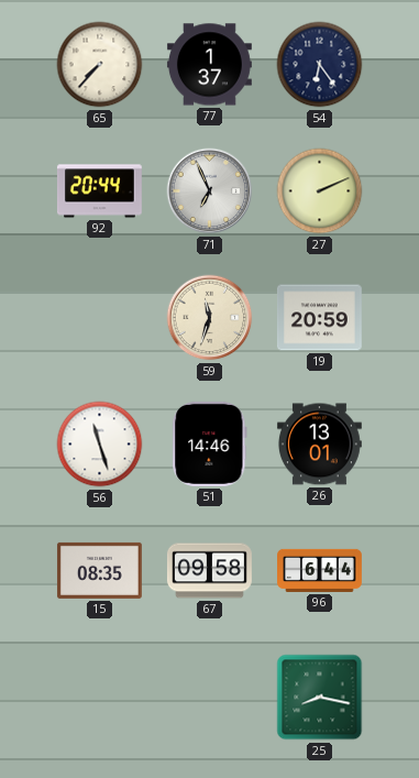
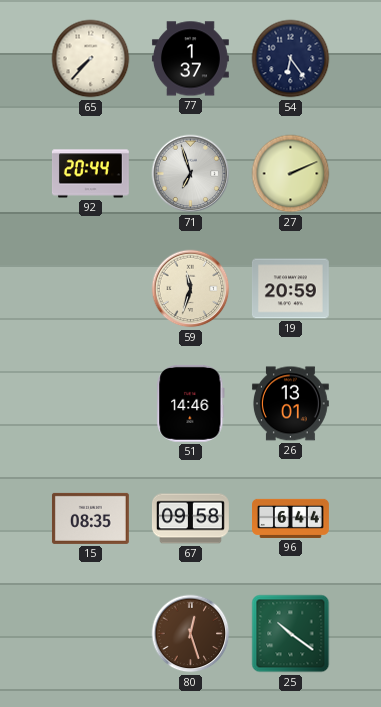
71: 6:56 -> 6:57
56: 11:27 -> none
80: none -> 12:27
25: 8:17 -> 10:21
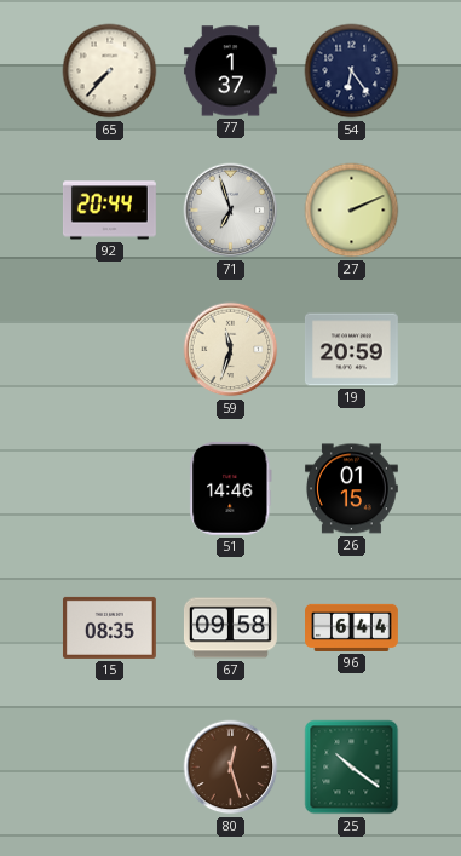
26: 13:01 -> 01:15
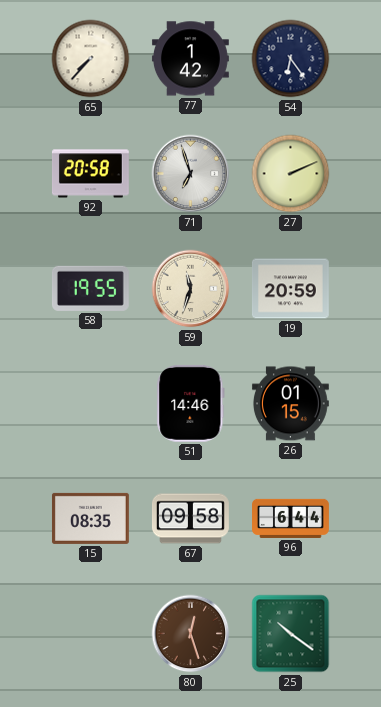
77: 1:37 -> 1:42
92: 20:44 -> 20:58
58: none -> 19:55
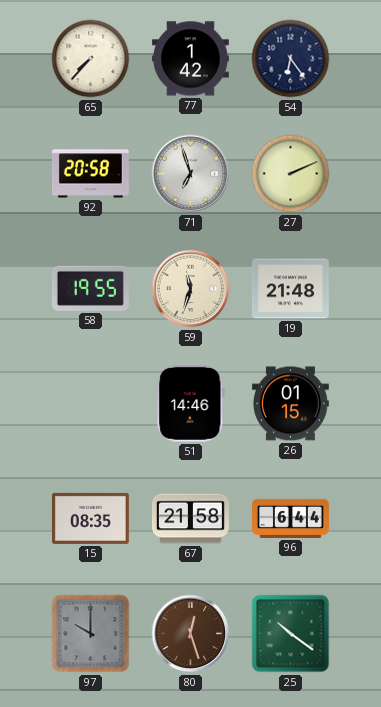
19: 20:59 -> 21:48
67: 09:58 -> 21:58
97: none -> 10:00
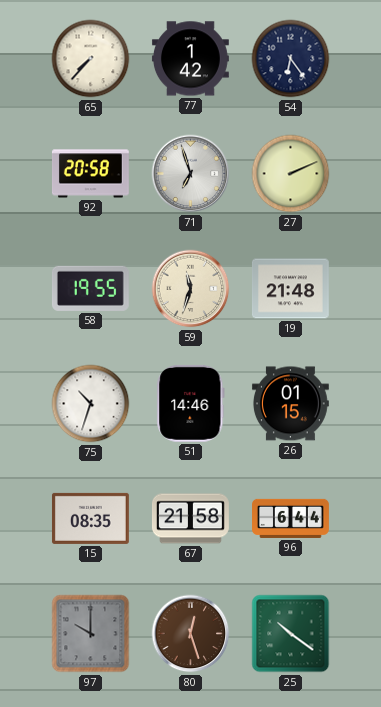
75: none -> 10:33
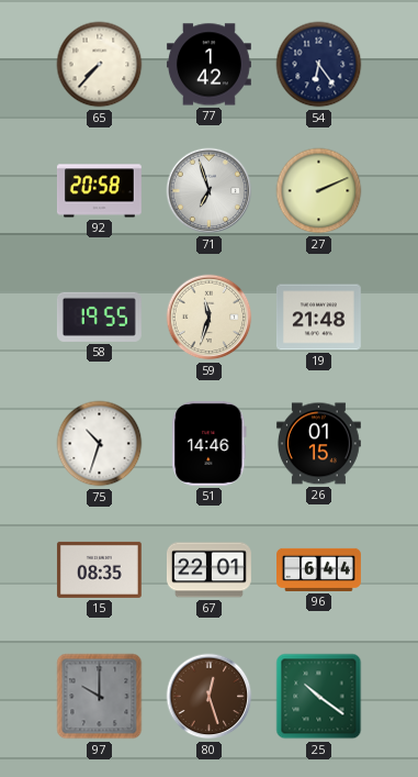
67: 21:58 -> 22:01
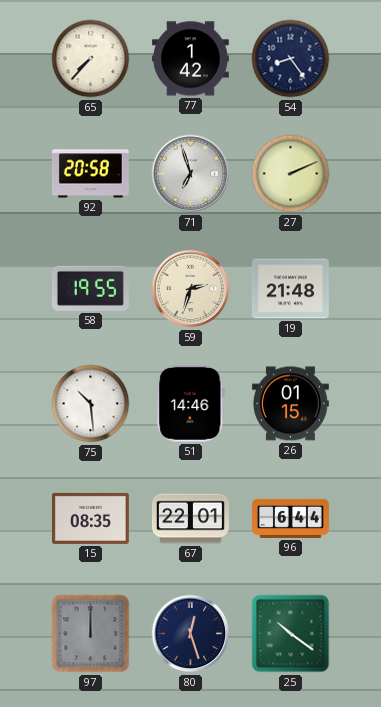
54: 6:24 -> 8:24
59: 11:33 -> 2:33
75: 10:33 -> 10:29
97: 10:00 -> 12:00
80 dial: brown -> navy
